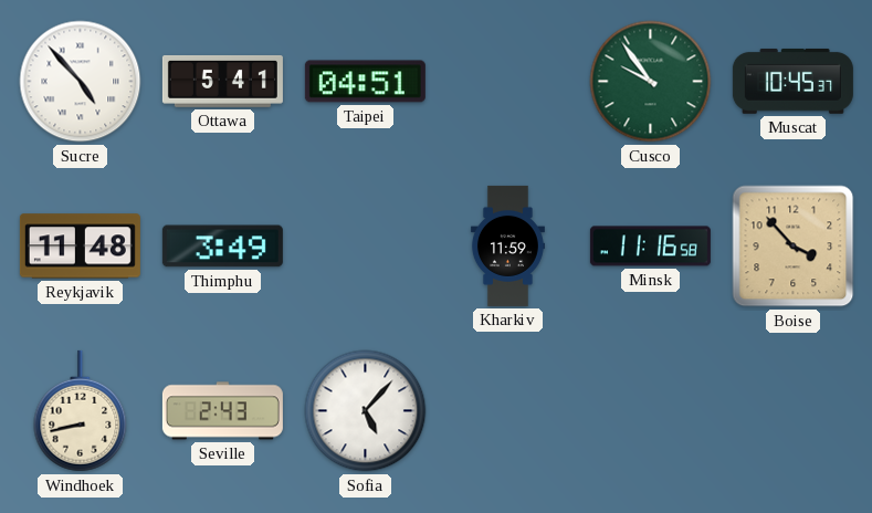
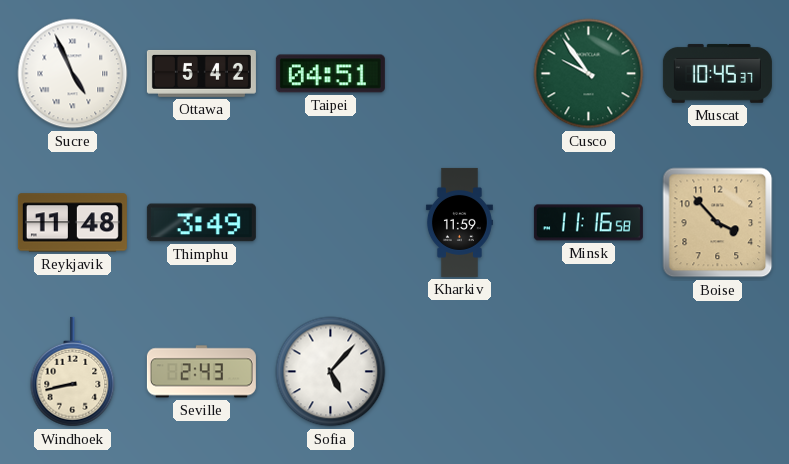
Sucre: 4:53 -> 4:56
Ottawa: 5:41 -> 5:42
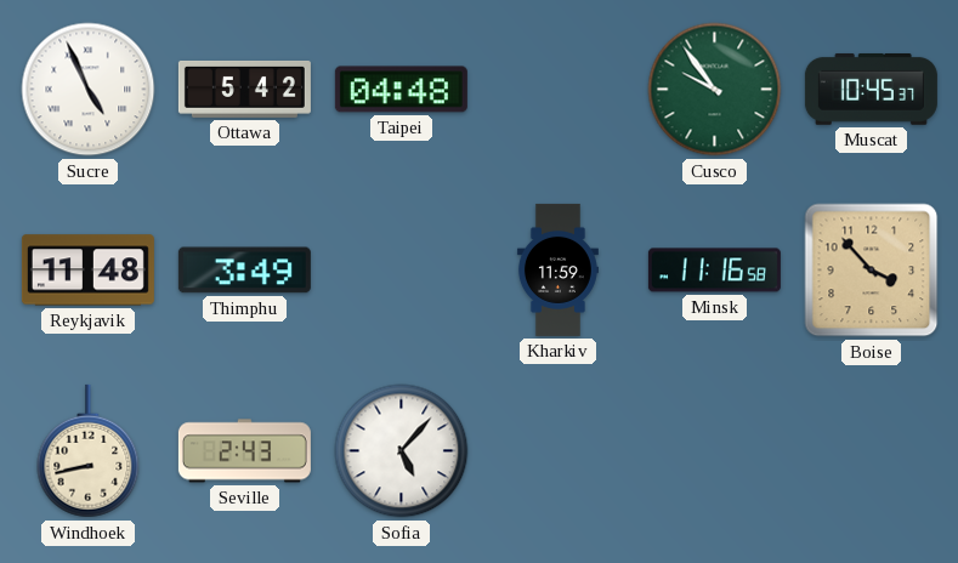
Taipei: 04:51 -> 04:48
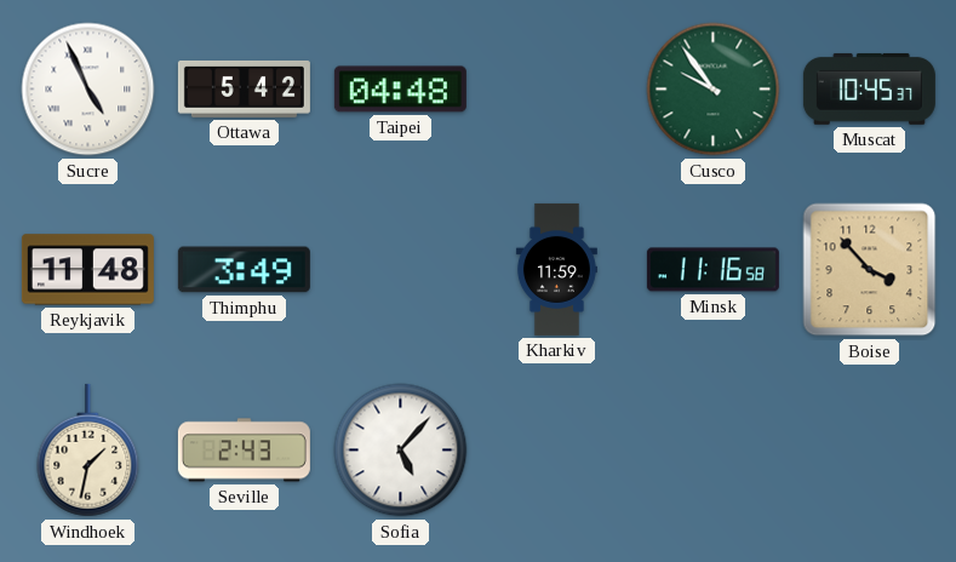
Windhoek: 8:43 -> 1:32
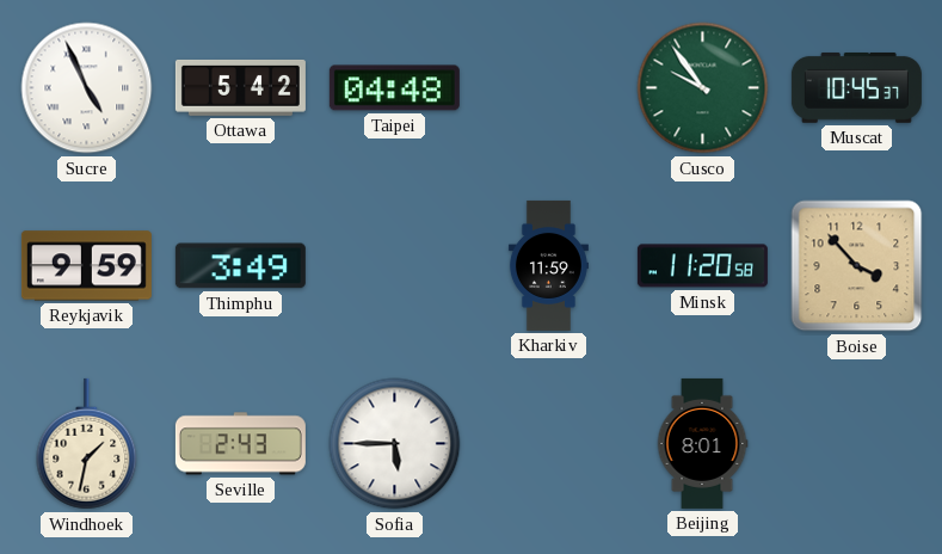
Reykjavik: 11:48 -> 9:59
Minsk: 11:16 -> 11:20
Sofia: 5:07 -> 5:45
Beijing: none -> 8:01
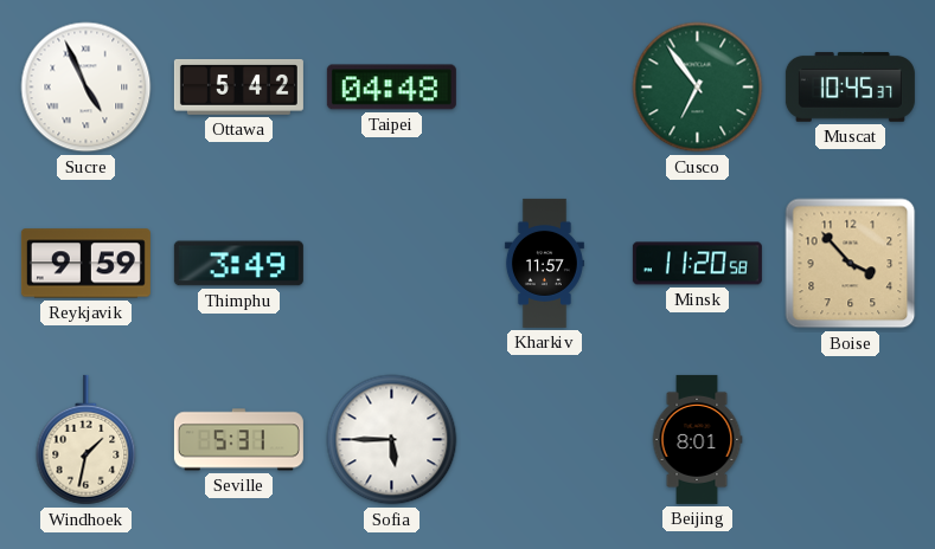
Cusco: 9:54 -> 6:54
Kharkiv: 11:59 -> 11:57
Seville: 2:43 -> 5:31
